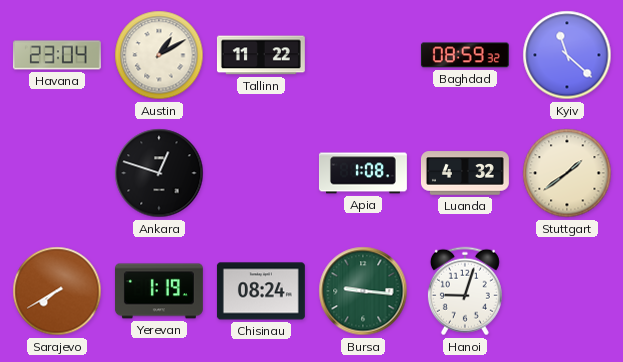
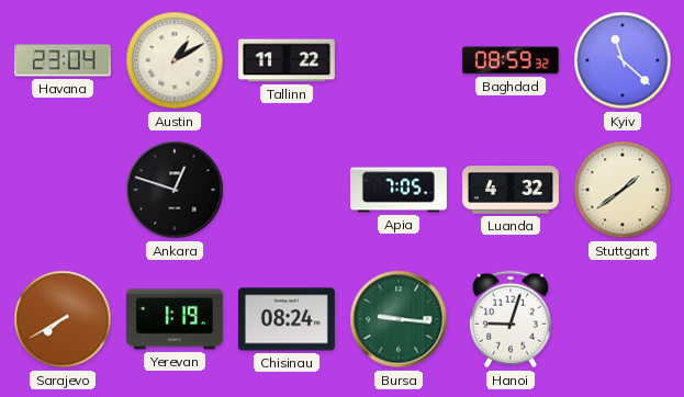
Apia: 1:08 -> 7:05
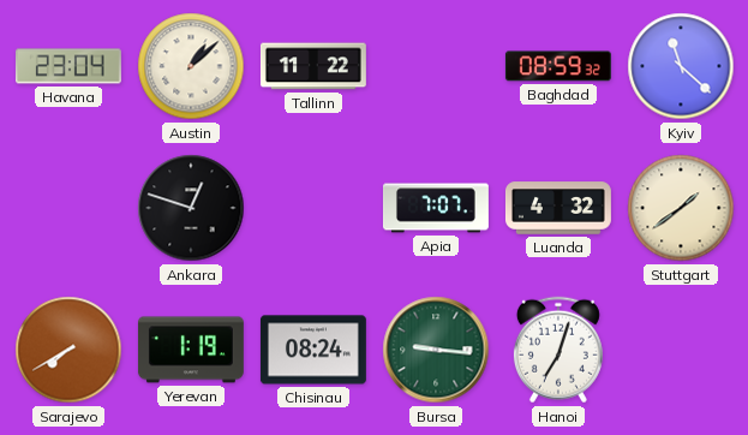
Austin: 1:10 -> 1:08
Apia: 7:05 -> 7:07
Hanoi: 9:03 -> 7:03
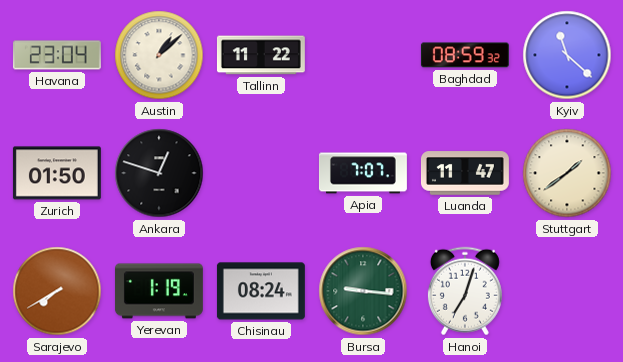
Zurich: none -> 01:50
Luanda: 4:32 -> 11:47
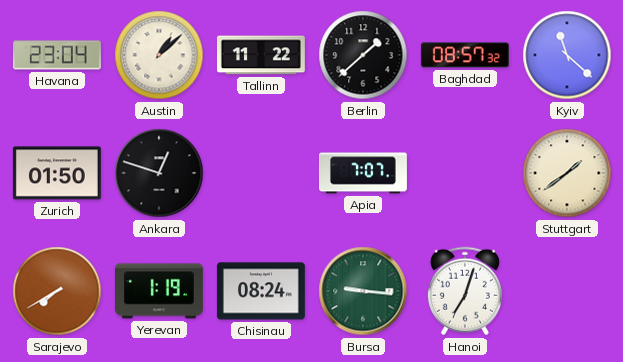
Berlin: none -> 1:38
Baghdad: 08:59 -> 08:57
Luanda: 11:47 -> none
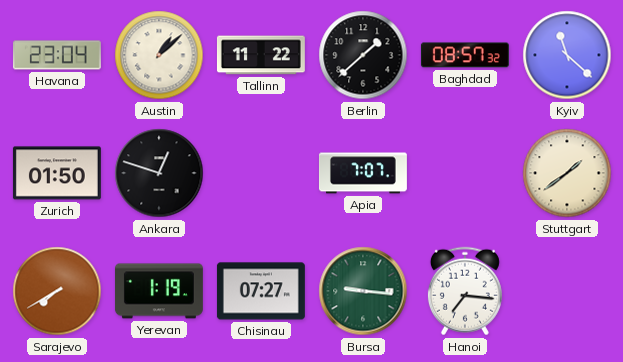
Chisinau: 08:24 -> 07:27
Hanoi: 7:03 -> 7:16
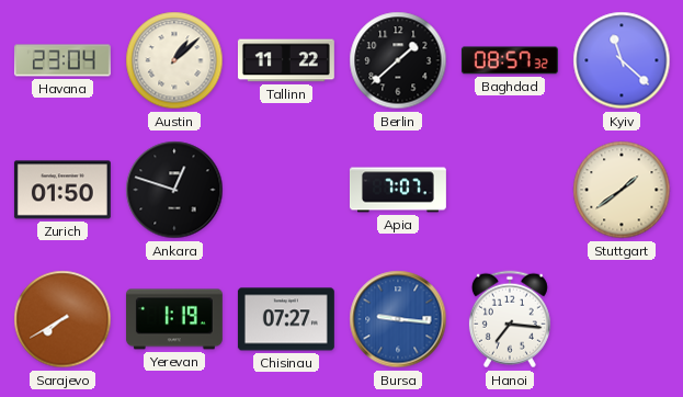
Bursa dial: green -> blue
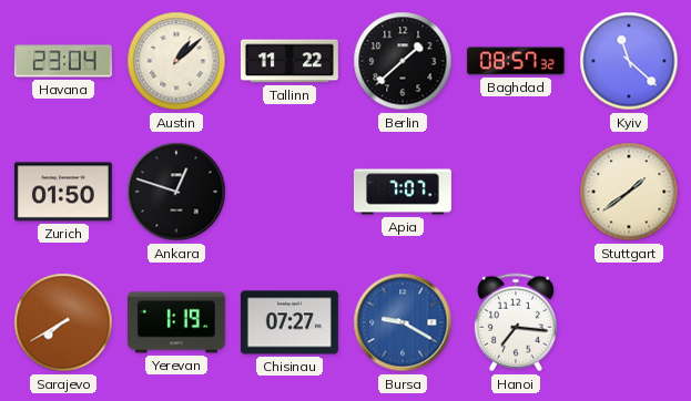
Bursa: 9:16 -> 9:20
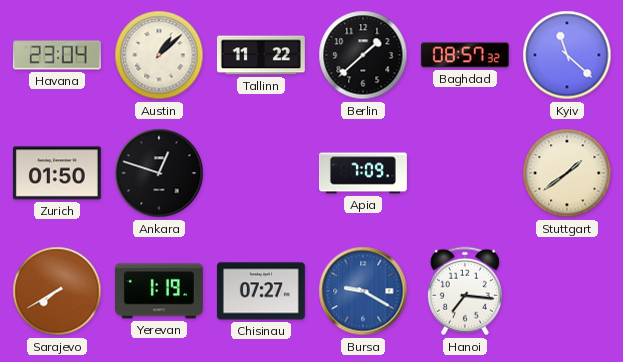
Apia: 7:07 -> 7:09
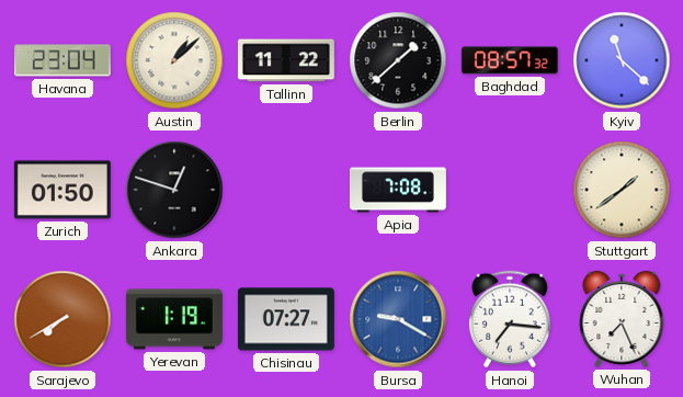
Apia: 7:09 -> 7:08
Wuhan: none -> 7:26
